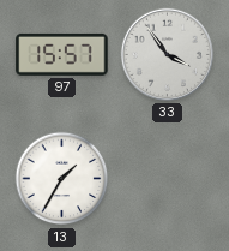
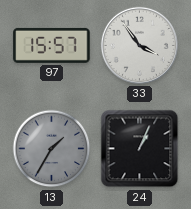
13 dial: white -> grey
24: none -> 1:04
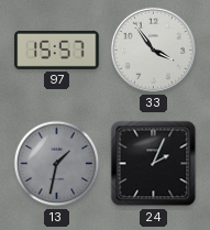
13: 1:35 -> 1:32
24: 1:04 -> 2:04
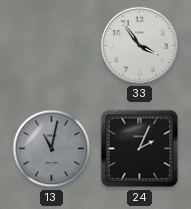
97: 15:57 -> none
13: 1:32 -> 11:02
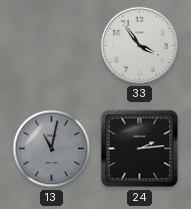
24: 2:04 -> 2:14
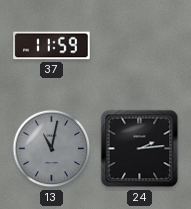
37: none -> 11:59
33: 3:54 -> none
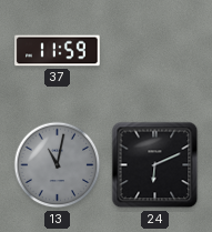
24: 2:14 -> 6:11
